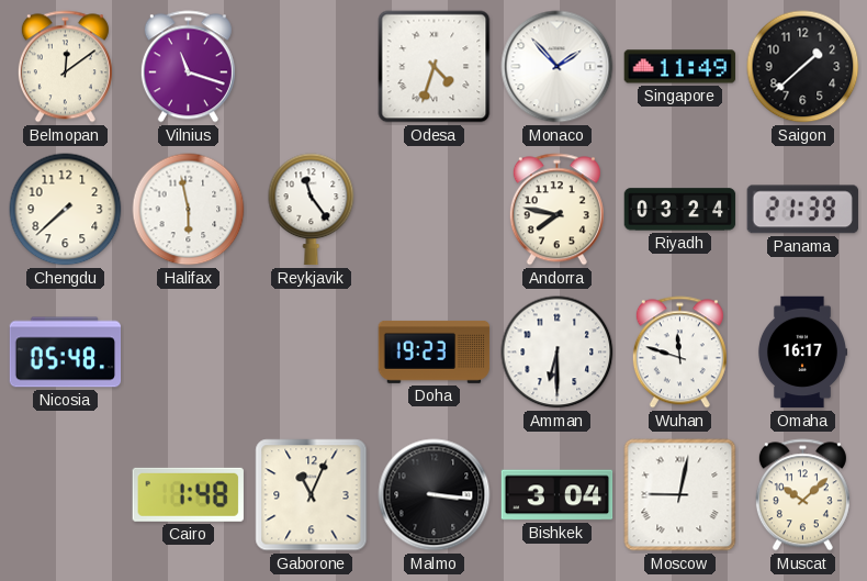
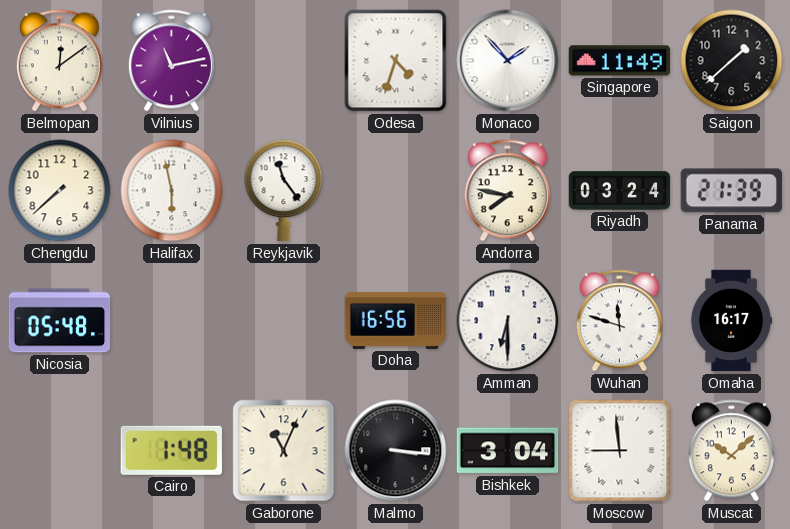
Vilnius: 11:18 -> 11:13
Doha: 19:23 -> 16:56
Moscow: 9:02 -> 8:59
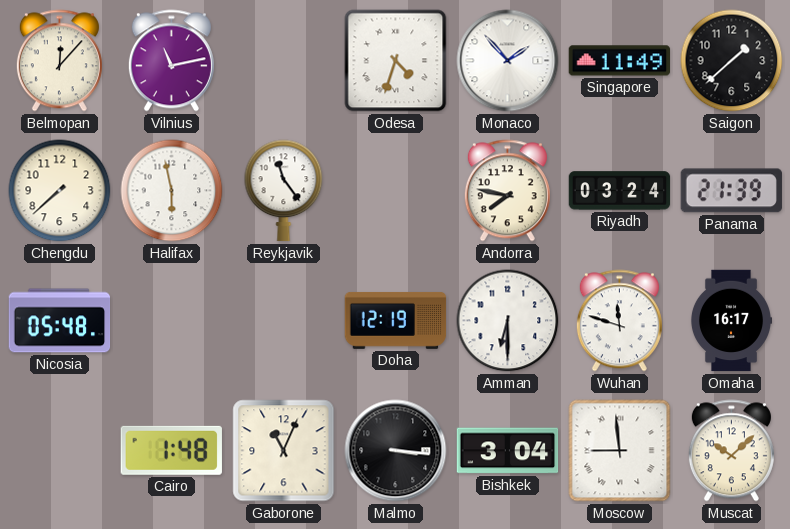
Belmopan: 12:09 -> 12:07
Doha: 16:56 -> 12:19
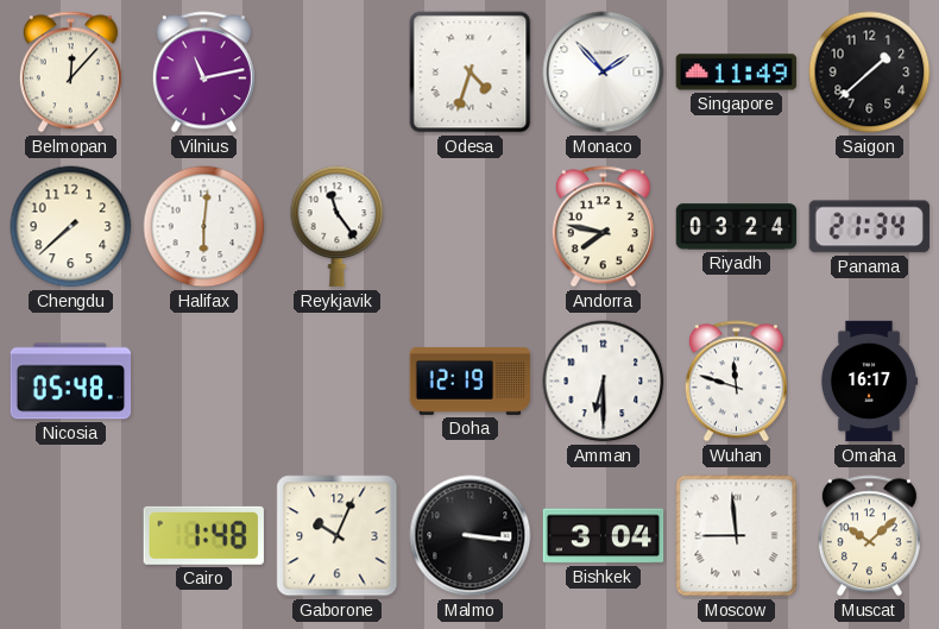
Halifax: 5:58 -> 6:01
Panama: 21:39 -> 21:34
Gaborone: 11:04 -> 10:04
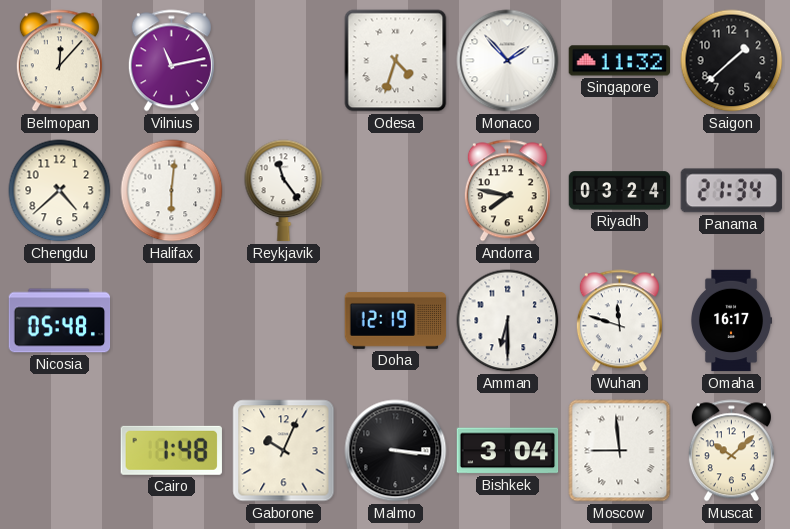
Singapore: 11:49 -> 11:32
Chengdu: 7:38 -> 4:38
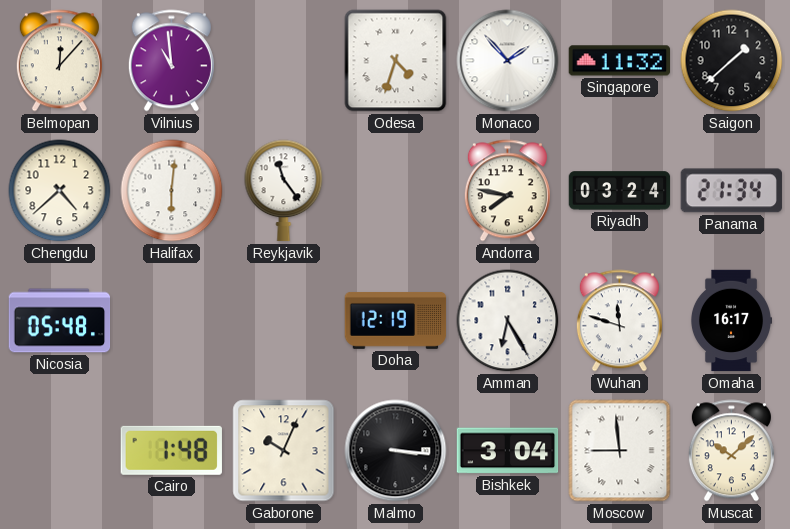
Vilnius: 11:13 -> 10:59
Amman: 6:30 -> 6:25
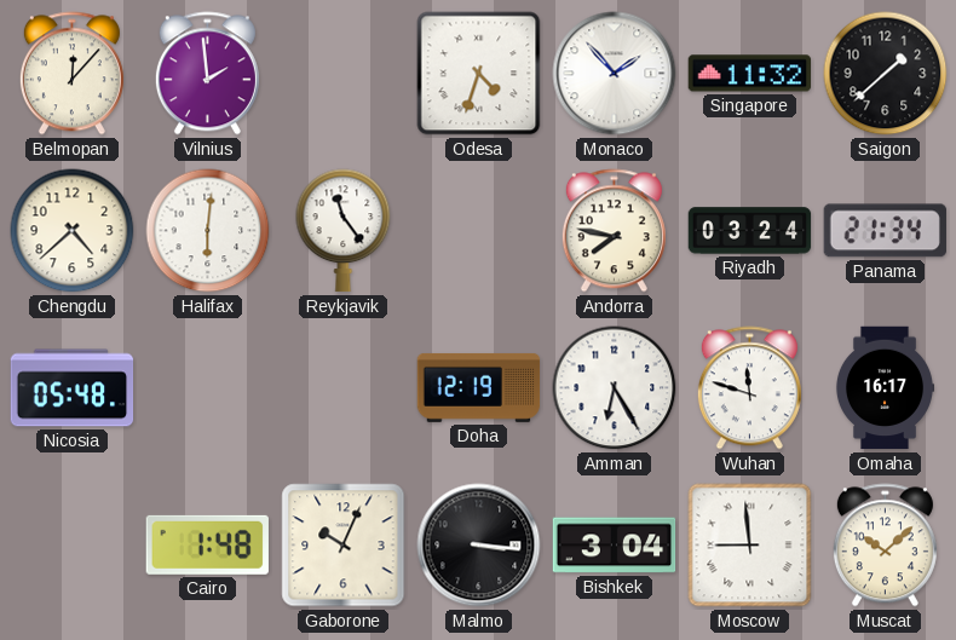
Vilnius: 10:59 -> 1:59
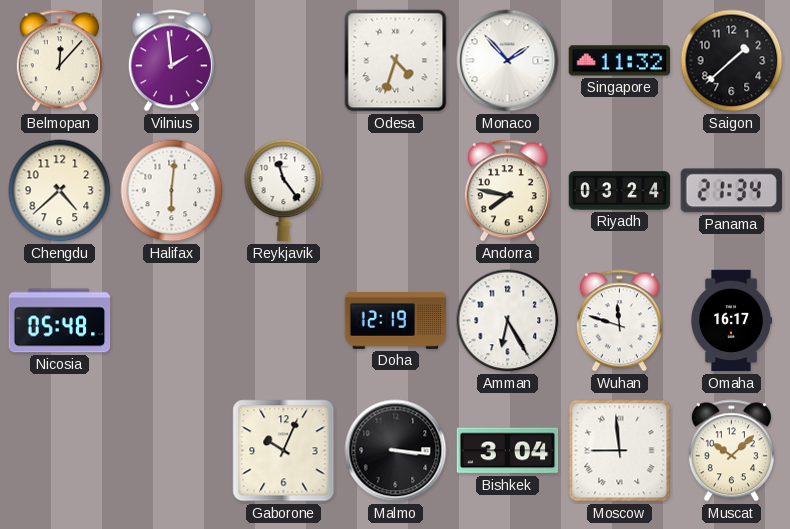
Cairo: 1:48 -> none
